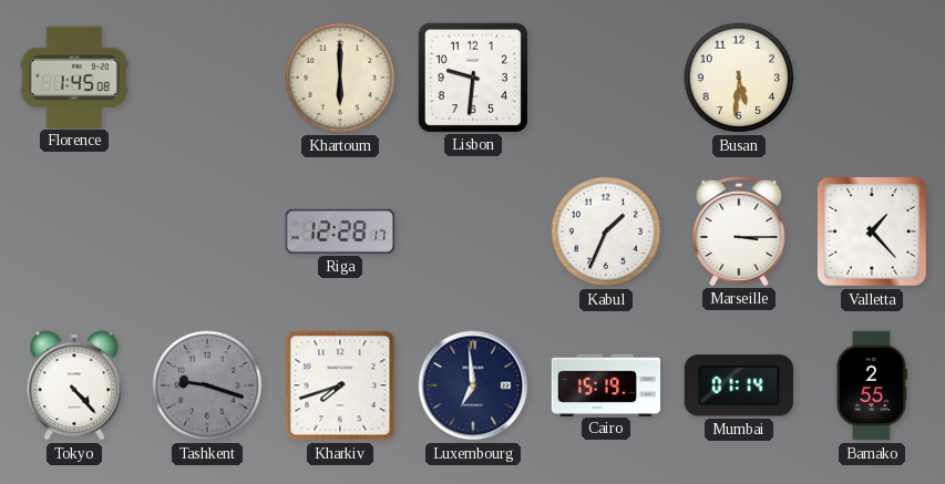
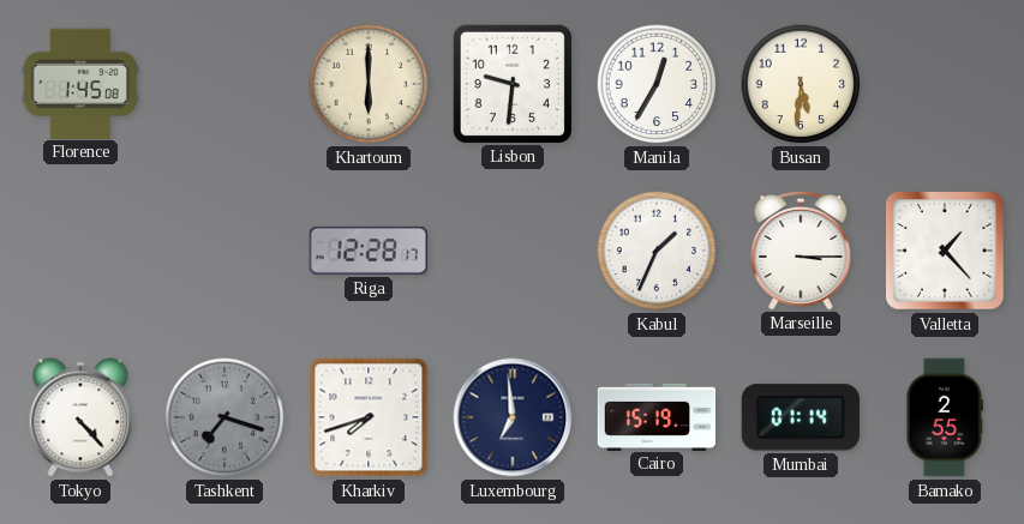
Manila: none -> 12:35
Tashkent: 9:18 -> 7:18
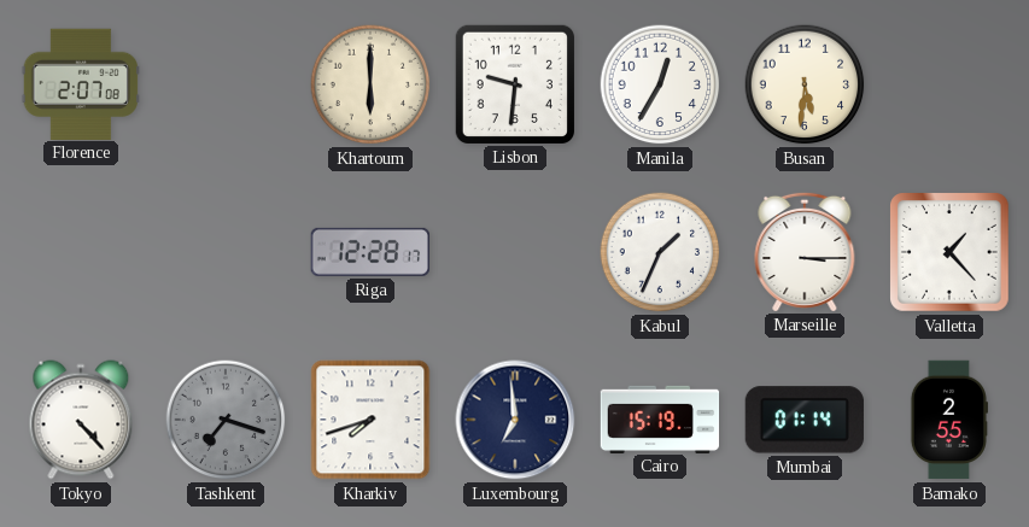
Florence: 1:45 -> 2:07
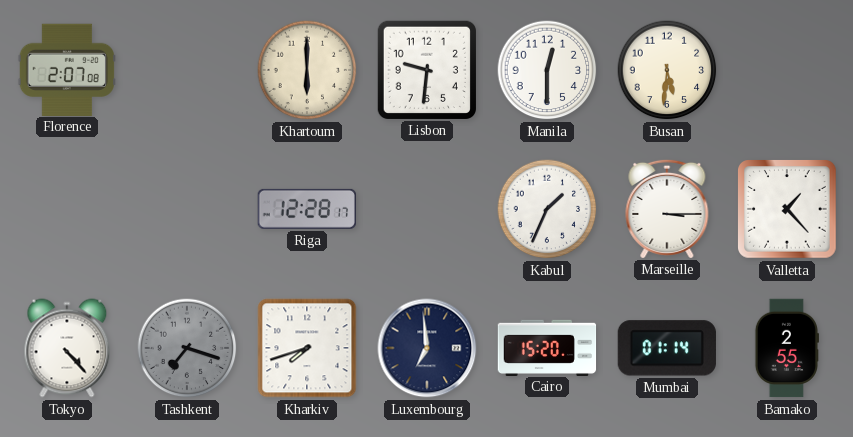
Manila: 12:35 -> 12:30
Cairo: 15:19 -> 15:20
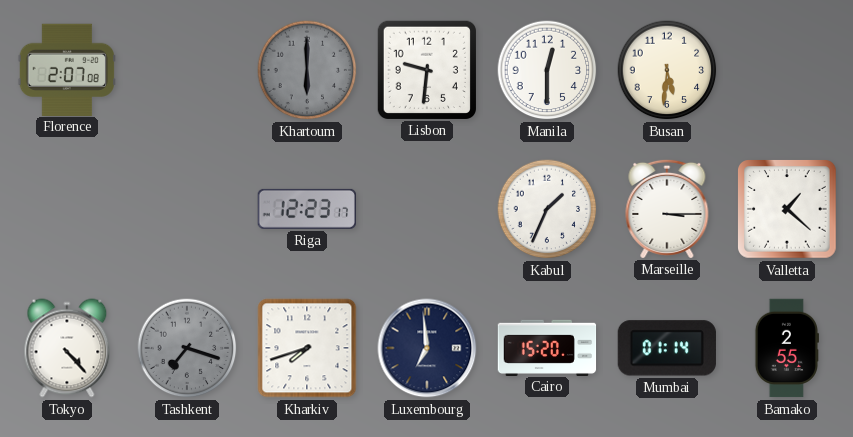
Khartoum dial: cream -> grey
Riga: 12:28 -> 12:23
Valletta: 1:23 -> 1:22
